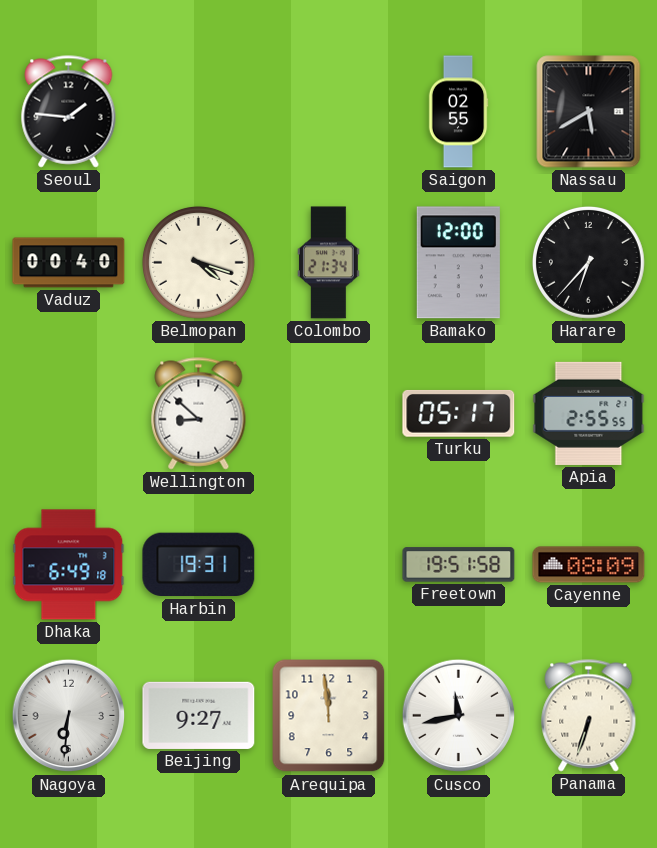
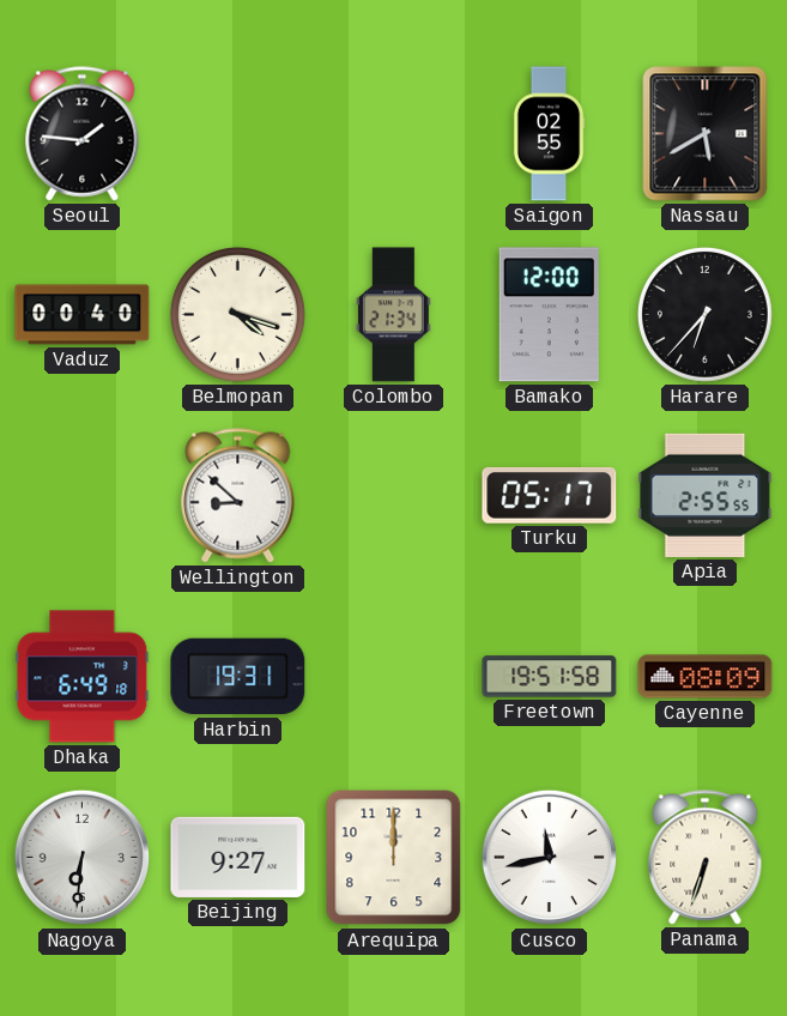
Arequipa: 11:59 -> 12:00
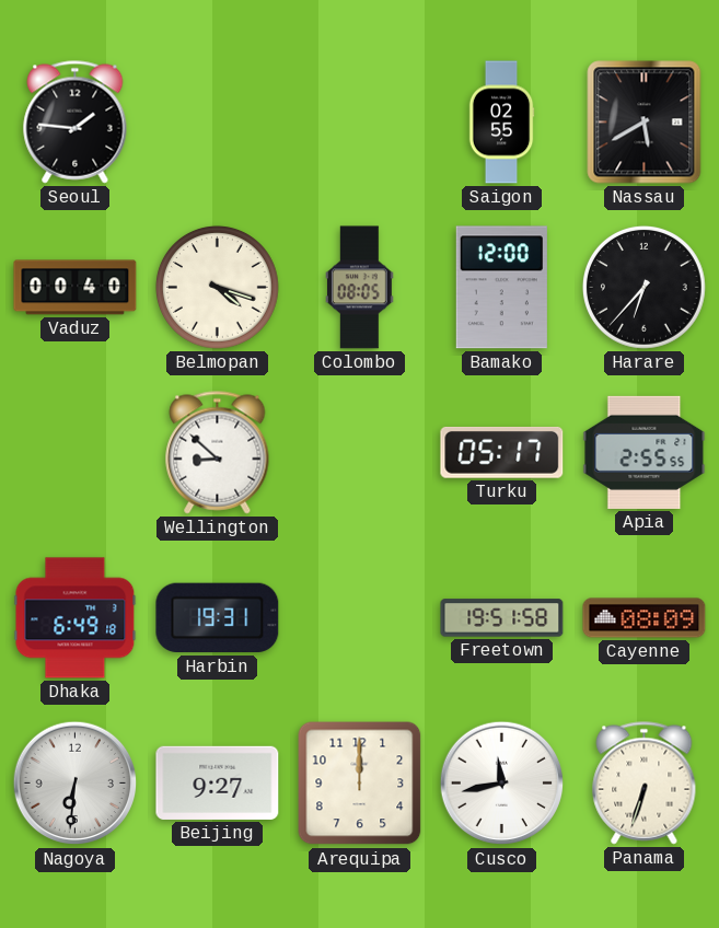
Colombo: 21:34 -> 08:05
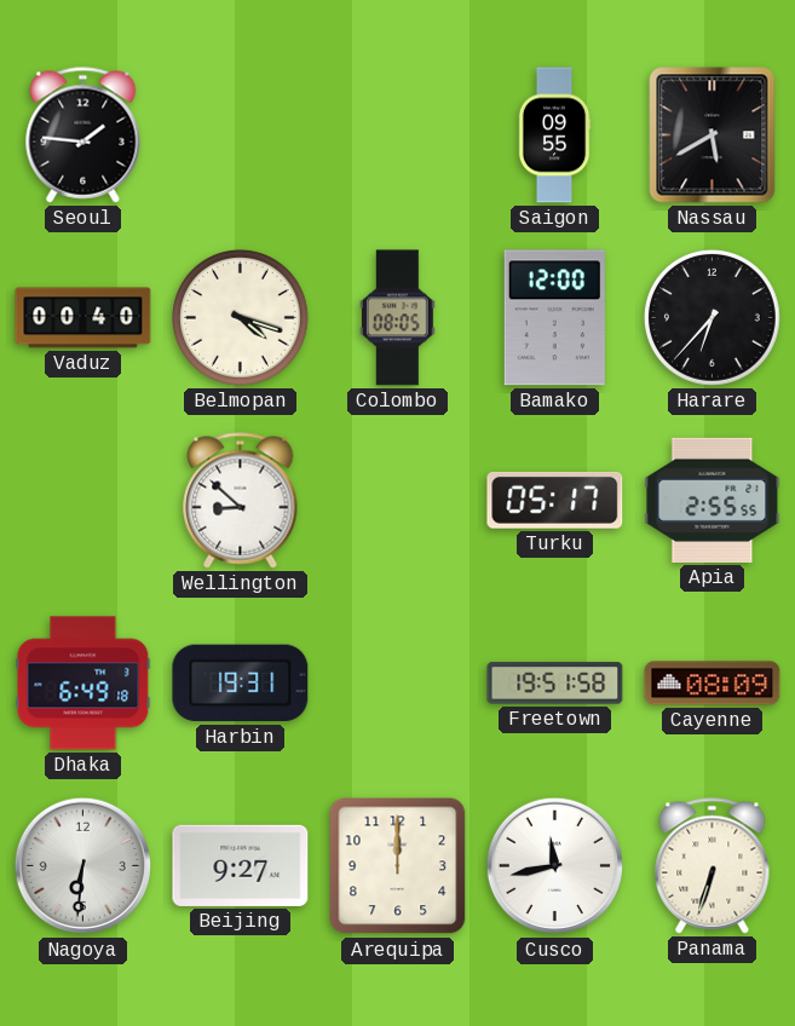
Saigon: 02:55 -> 09:55
